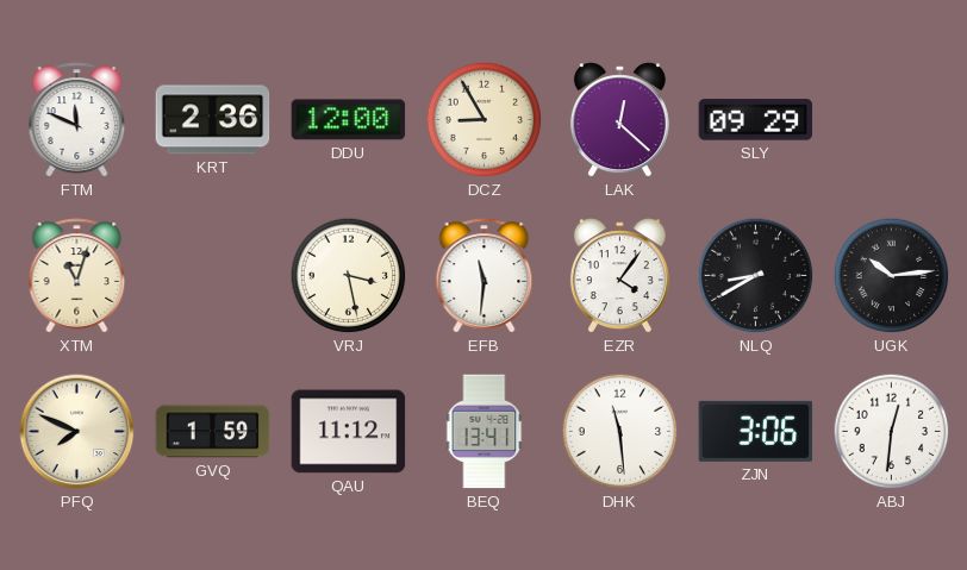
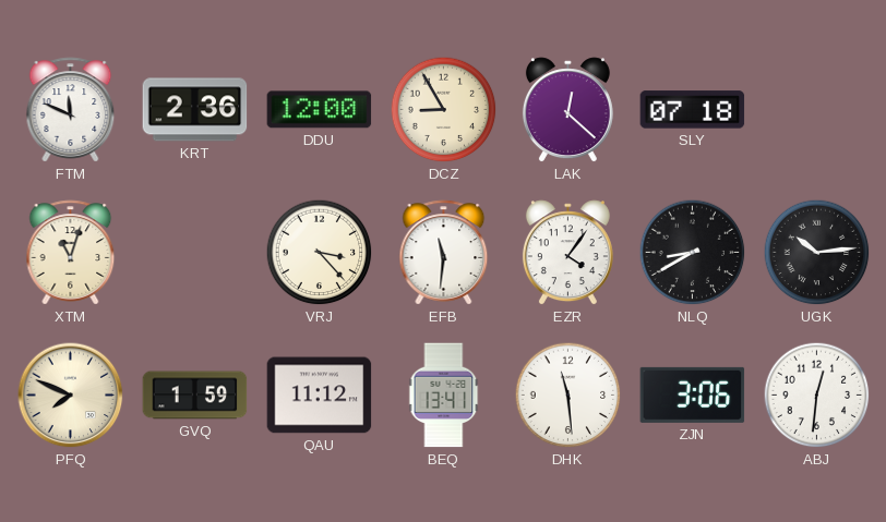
SLY: 09:29 -> 07:18
VRJ: 3:28 -> 3:23
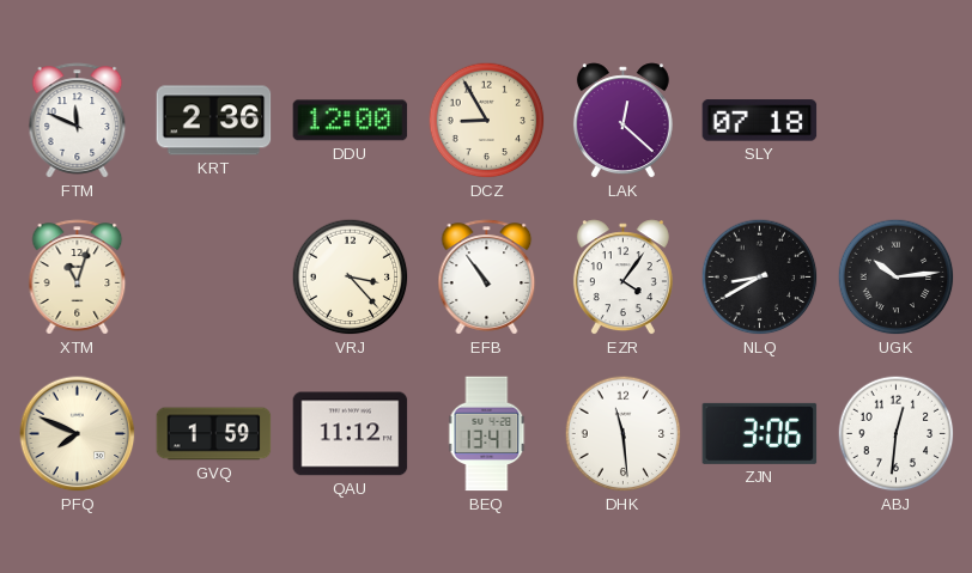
EFB: 11:31 -> 10:54
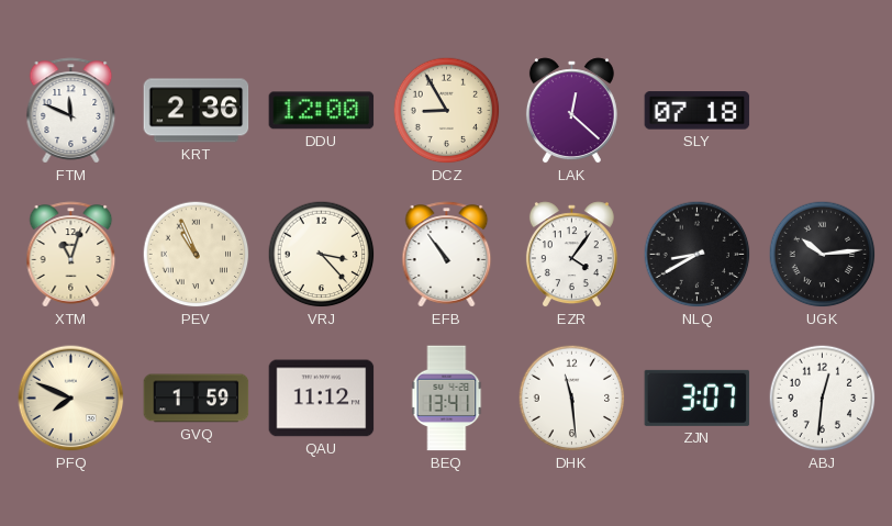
PEV: none -> 10:56
ZJN: 3:06 -> 3:07
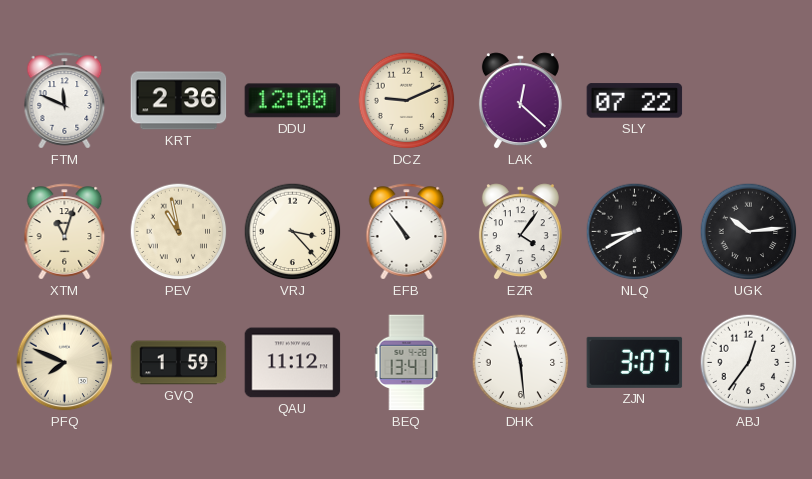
DCZ: 8:55 -> 9:11
SLY: 07:18 -> 07:22
PEV: 10:56 -> 10:58
ABJ: 12:31 -> 12:36
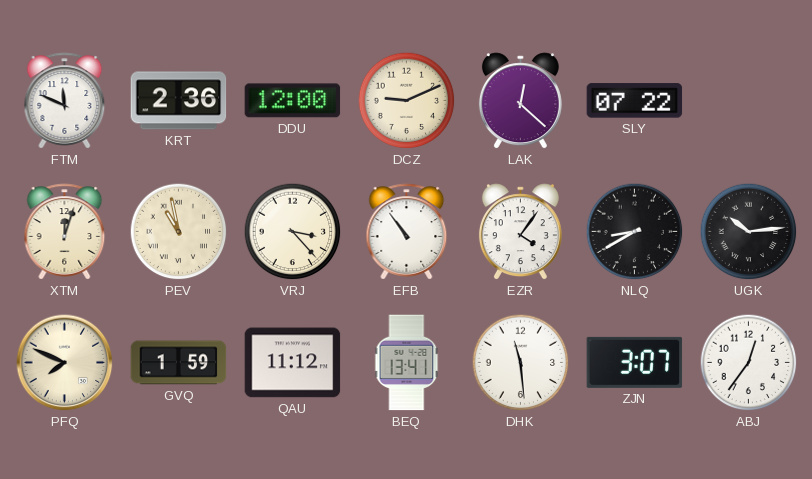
XTM: 11:03 -> 12:03
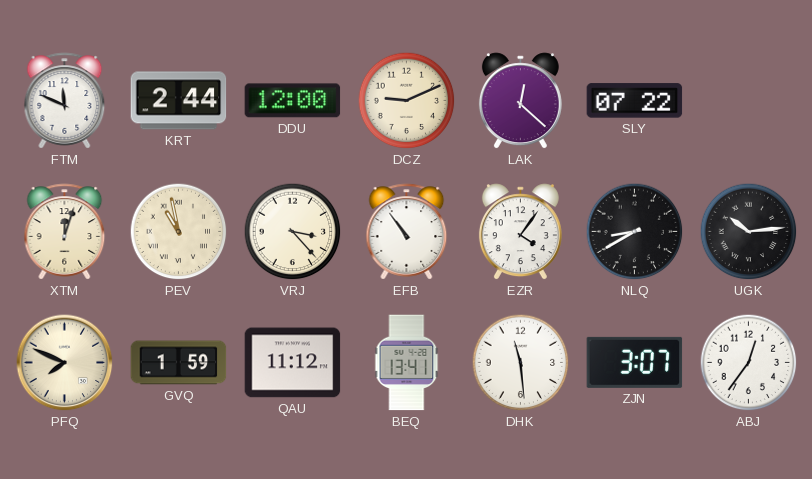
KRT: 2:36 -> 2:44
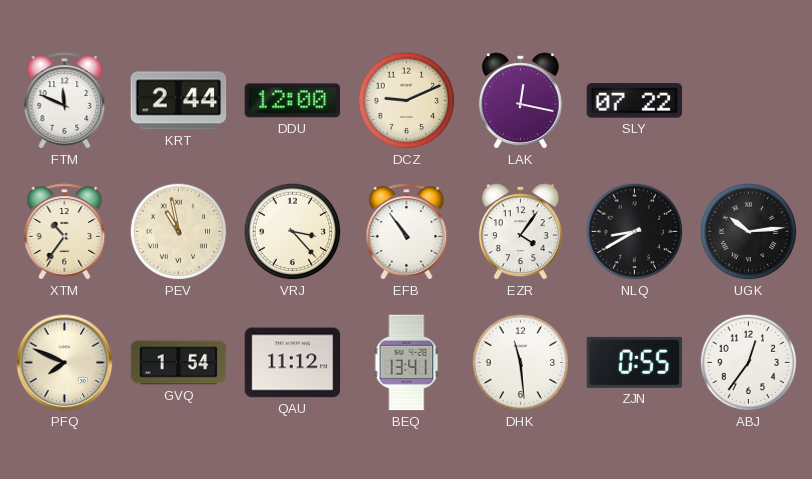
LAK: 12:22 -> 12:17
XTM: 12:03 -> 10:36
GVQ: 1:59 -> 1:54
ZJN: 3:07 -> 0:55
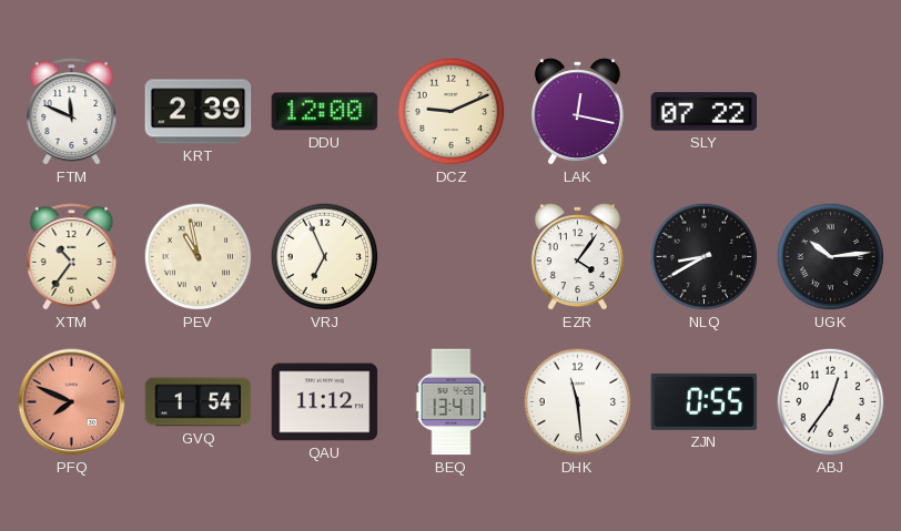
KRT: 2:44 -> 2:39
VRJ: 3:23 -> 6:56
EFB: 10:54 -> none
PFQ dial: cream -> salmon
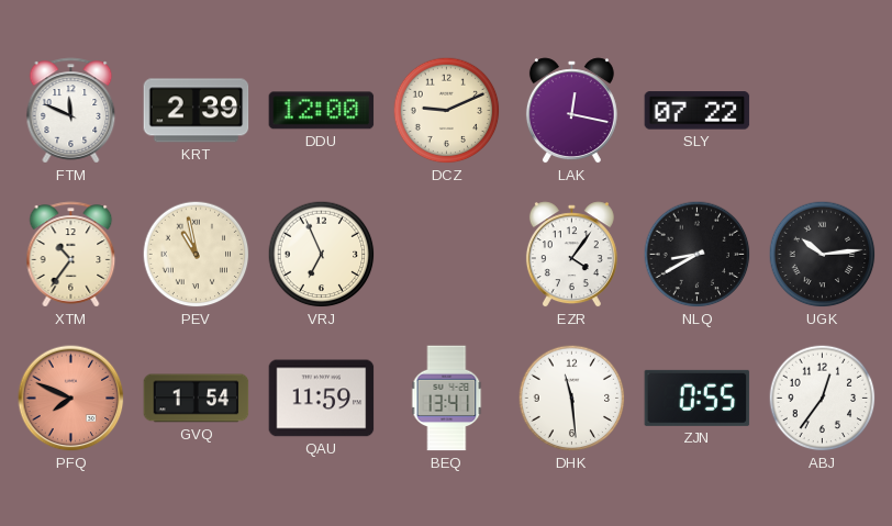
QAU: 11:12 -> 11:59
